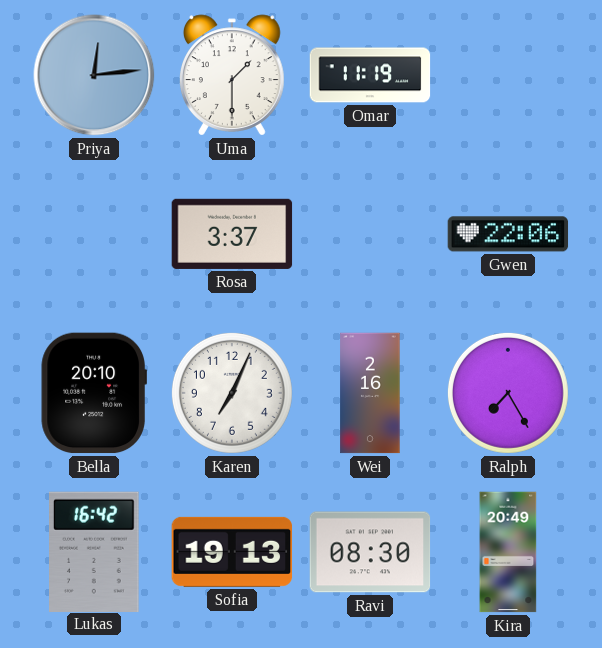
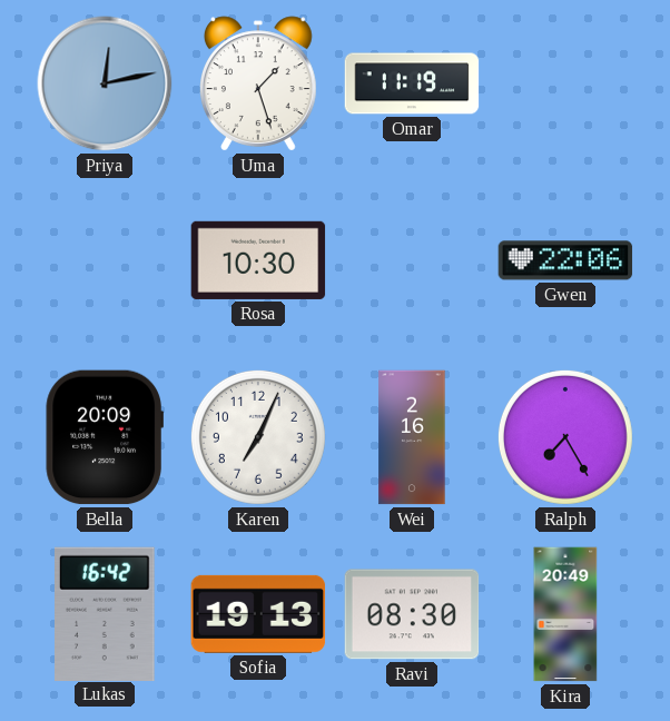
Priya: 12:14 -> 12:13
Uma: 1:30 -> 1:27
Rosa: 3:37 -> 10:30
Bella: 20:10 -> 20:09
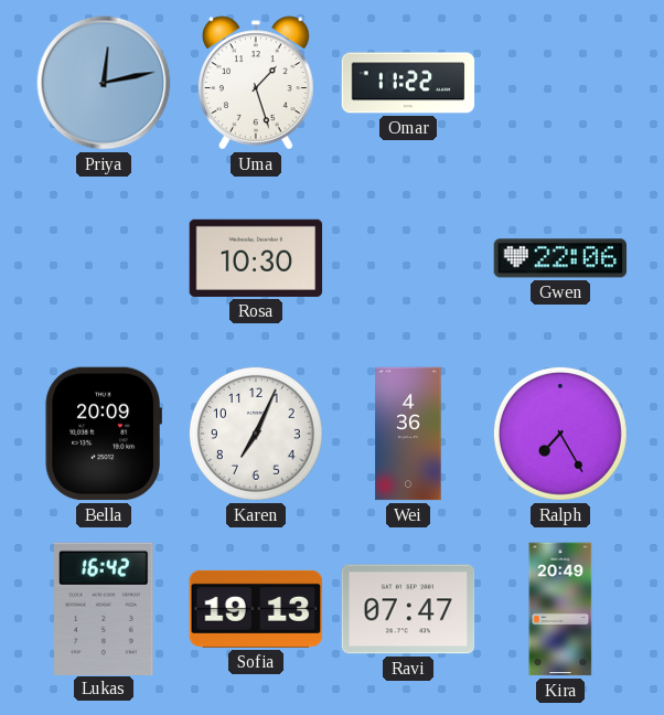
Omar: 11:19 -> 11:22
Wei: 2:16 -> 4:36
Ravi: 08:30 -> 07:47
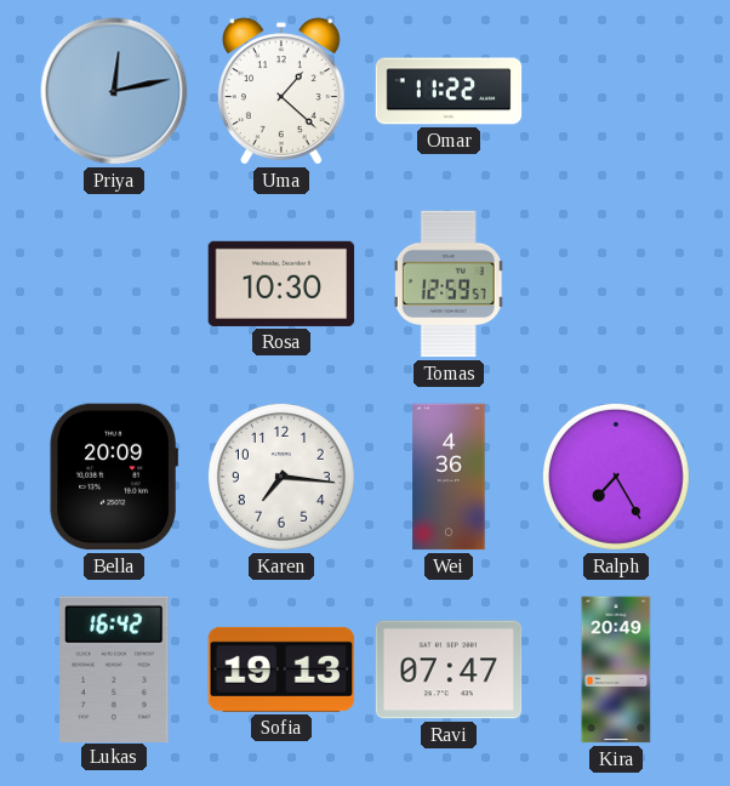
Uma: 1:27 -> 1:22
Tomas: none -> 12:59
Gwen: 22:06 -> none
Karen: 7:04 -> 7:16
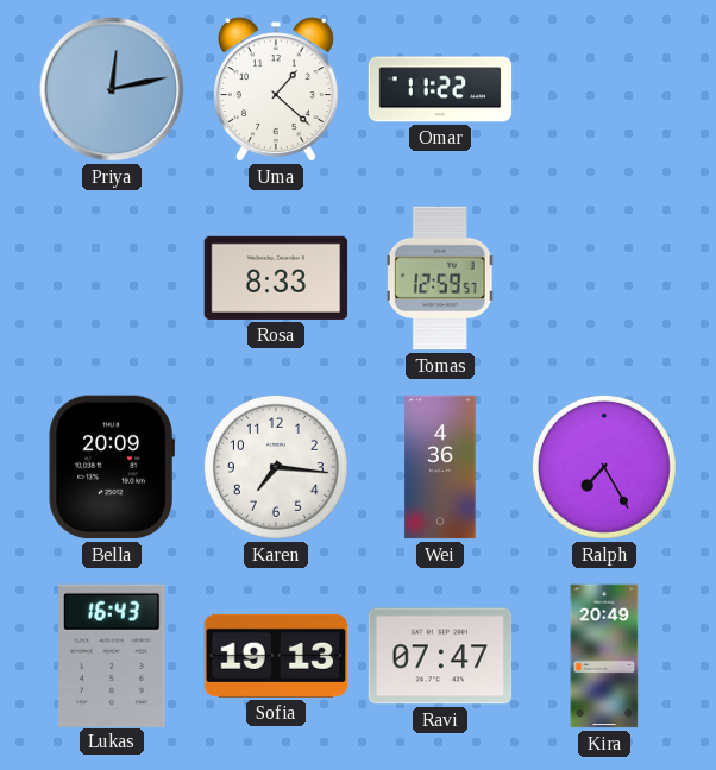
Rosa: 10:30 -> 8:33
Lukas: 16:42 -> 16:43
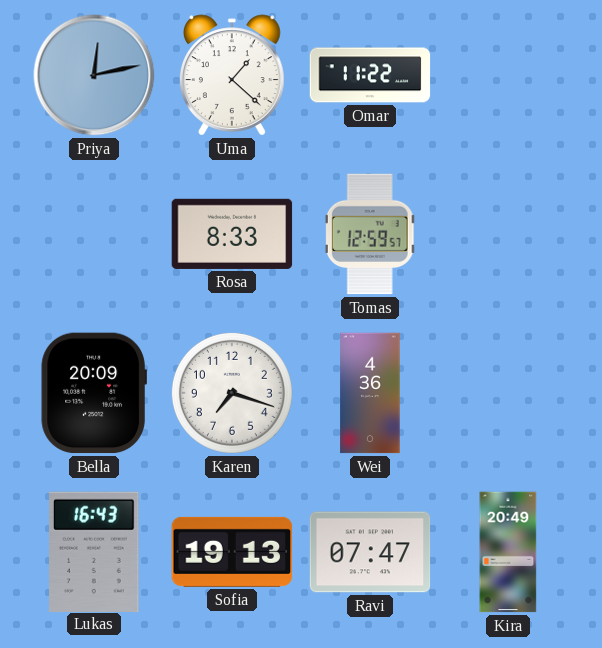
Karen: 7:16 -> 7:18
Ralph: 7:25 -> none
